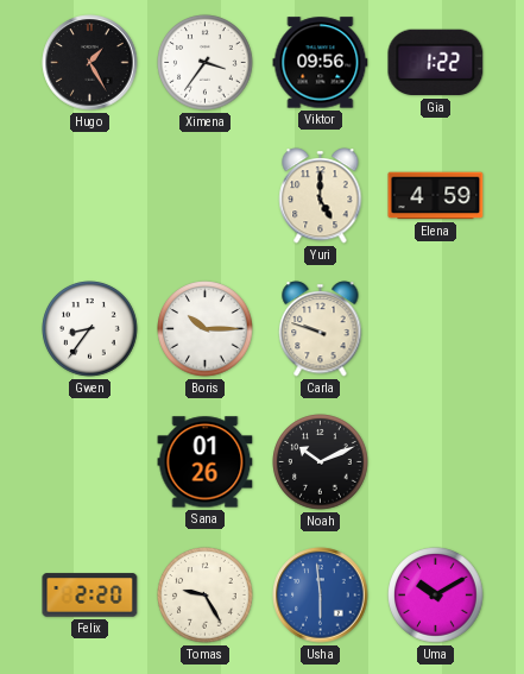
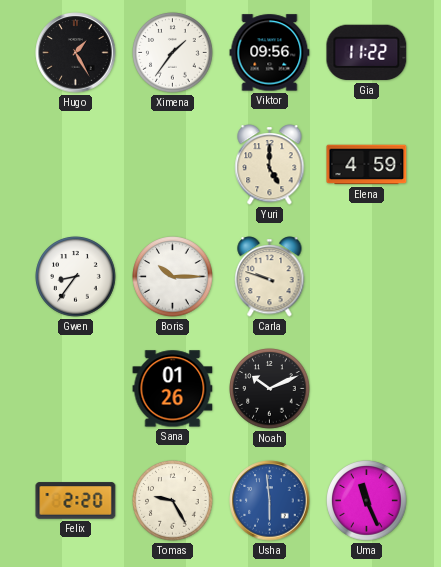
Ximena: 3:36 -> 1:36
Gia: 1:22 -> 11:22
Uma: 10:10 -> 11:26
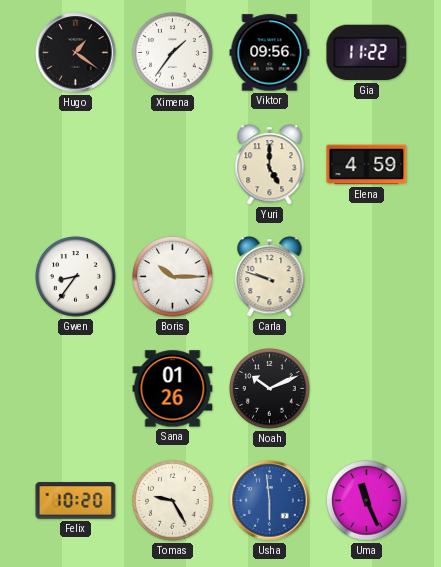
Hugo: 1:25 -> 1:21
Felix: 2:20 -> 10:20
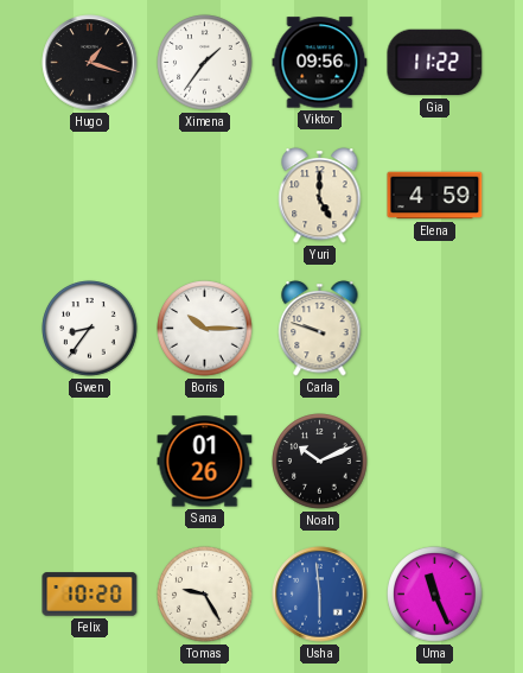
Hugo: 1:21 -> 1:18
